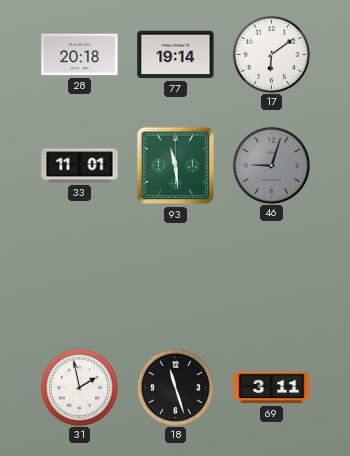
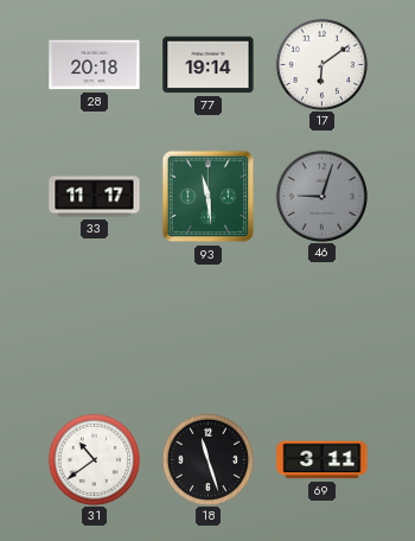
33: 11:01 -> 11:17
31: 1:58 -> 10:39
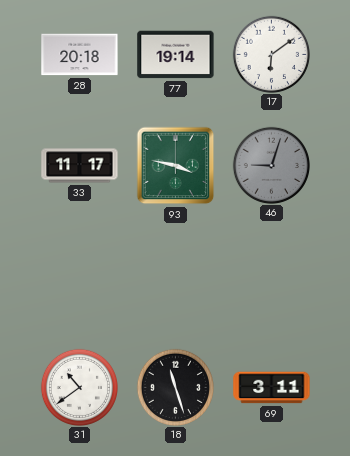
93: 11:29 -> 3:47
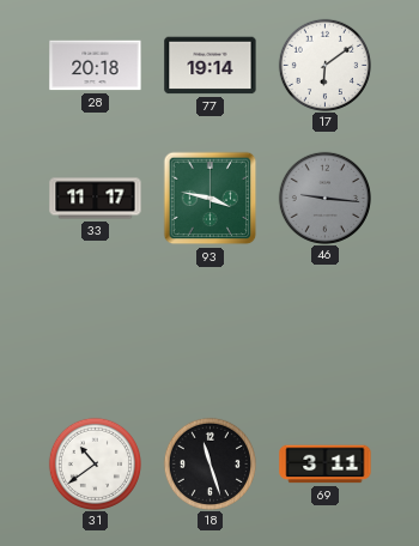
46: 9:03 -> 9:16
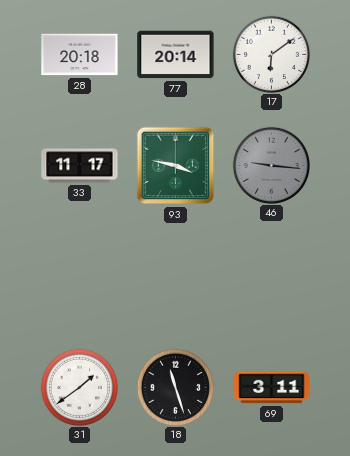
77: 19:14 -> 20:14
31: 10:39 -> 1:39
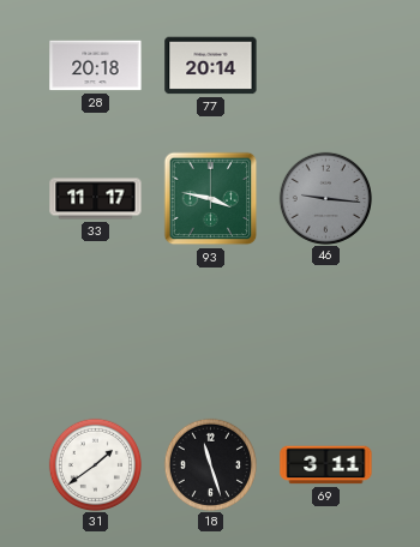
17: 6:09 -> none
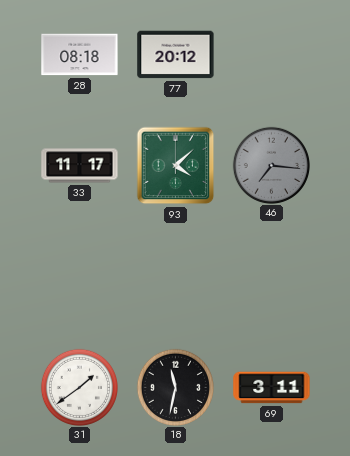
28: 20:18 -> 08:18
77: 20:14 -> 20:12
93: 3:47 -> 4:08
46: 9:16 -> 7:16
18: 11:27 -> 11:32
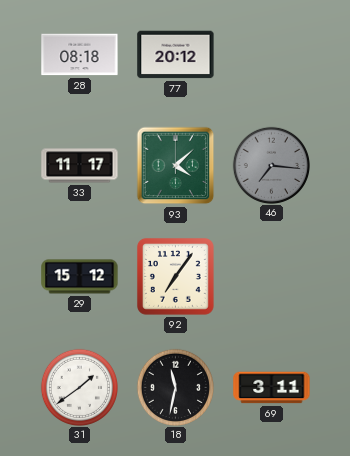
29: none -> 15:12
92: none -> 7:06
